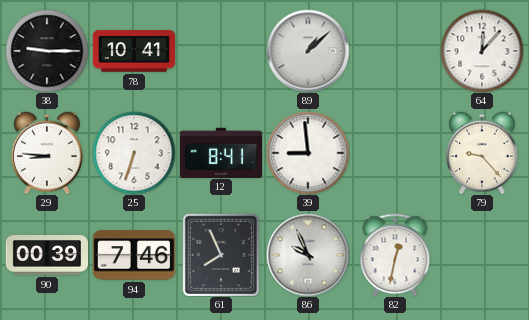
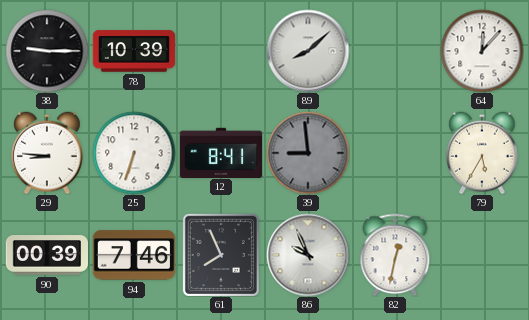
78: 10:41 -> 10:39
89: 1:08 -> 8:08
39 dial: white -> grey
79: 9:23 -> 5:35
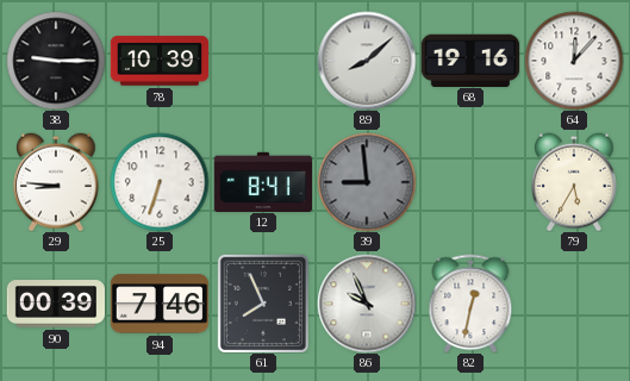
68: none -> 19:16
